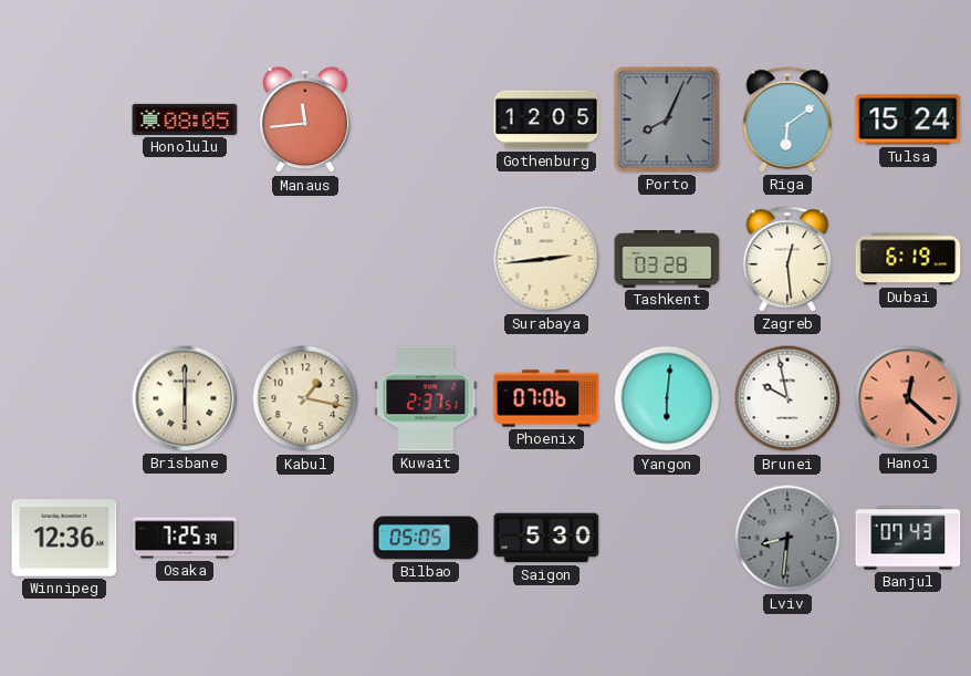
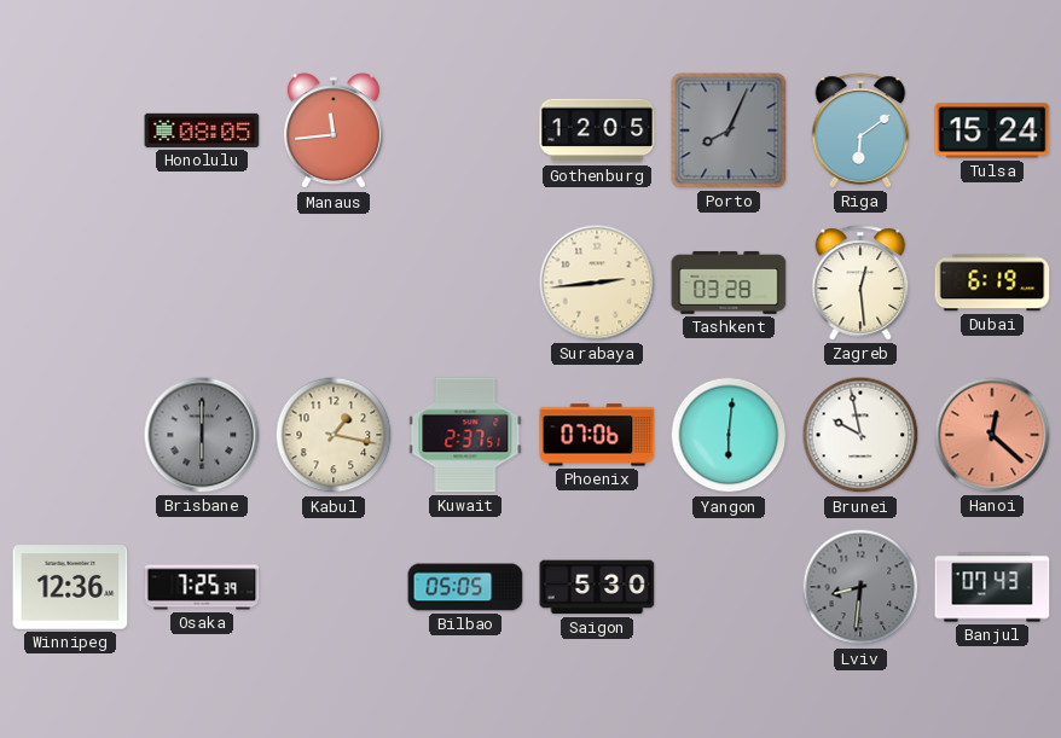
Brisbane dial: cream -> grey
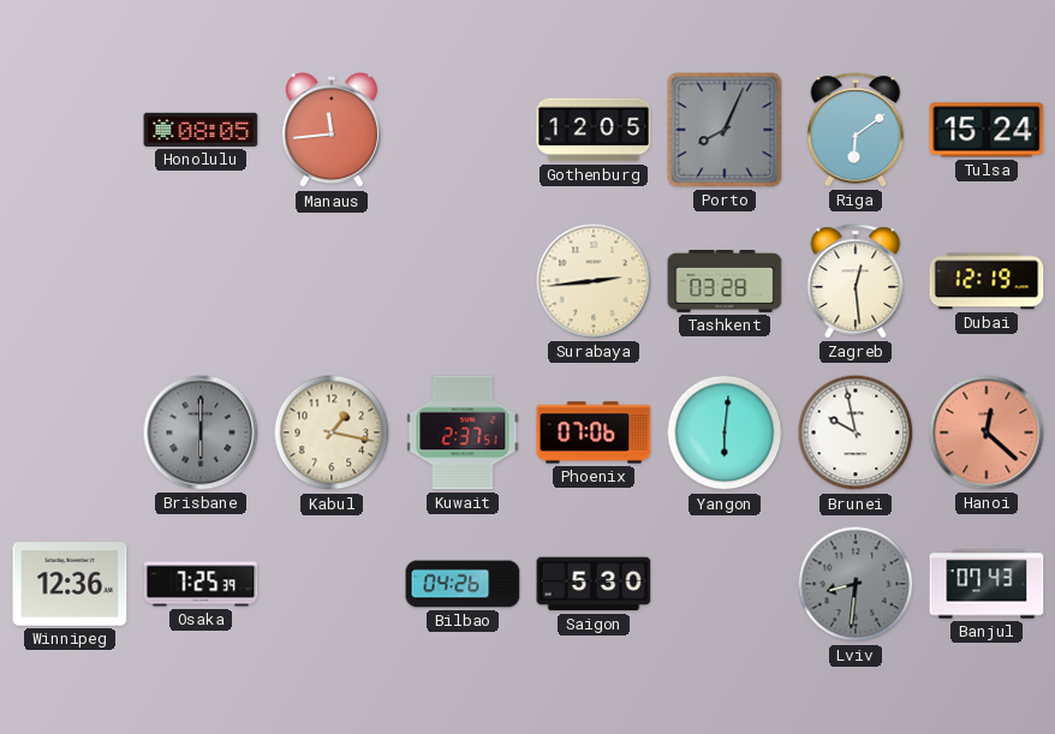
Dubai: 6:19 -> 12:19
Bilbao: 05:05 -> 04:26
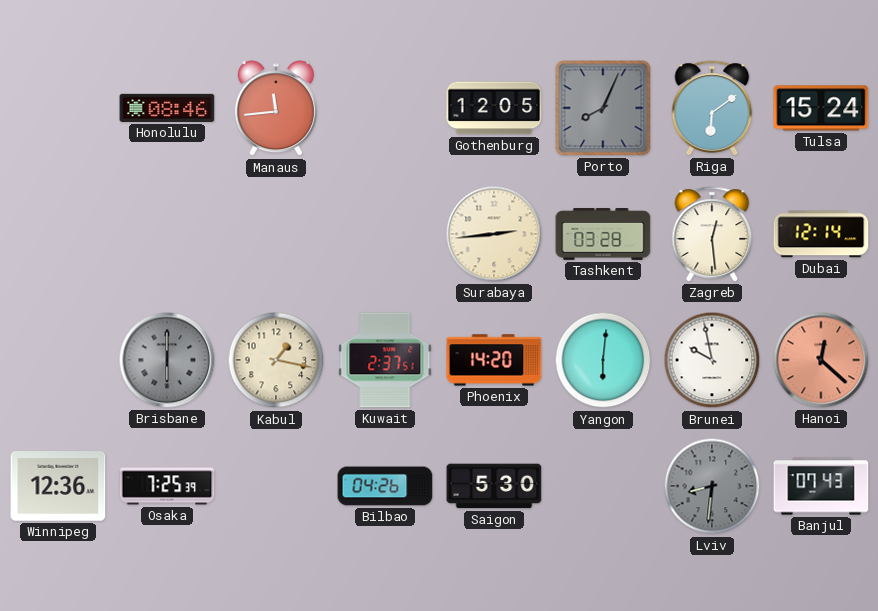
Honolulu: 08:05 -> 08:46
Dubai: 12:19 -> 12:14
Phoenix: 07:06 -> 14:20
